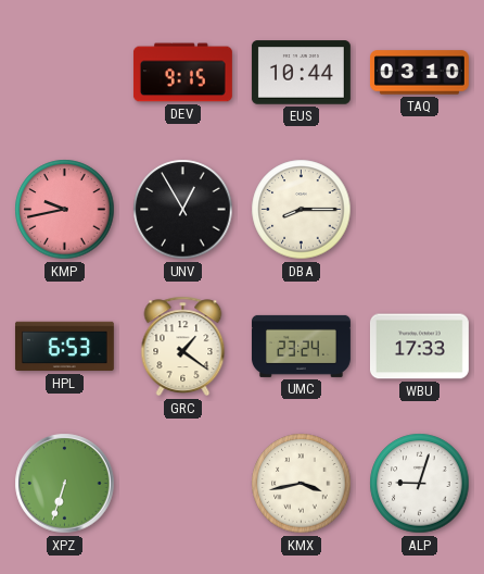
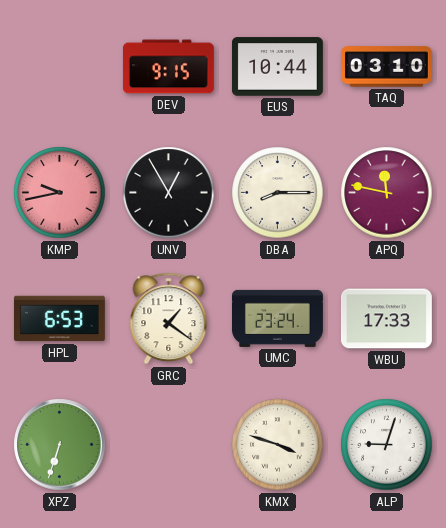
APQ: none -> 11:47
KMX: 3:43 -> 3:48
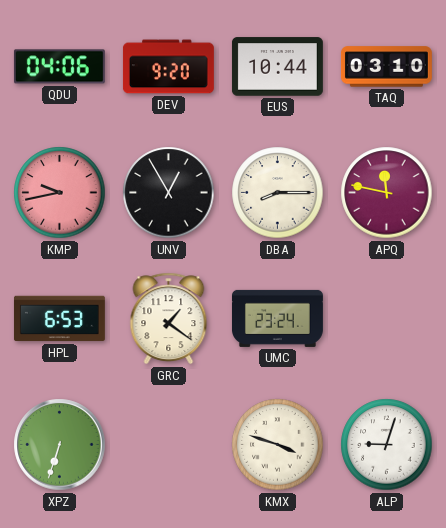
QDU: none -> 04:06
DEV: 9:15 -> 9:20
WBU: 17:33 -> none
